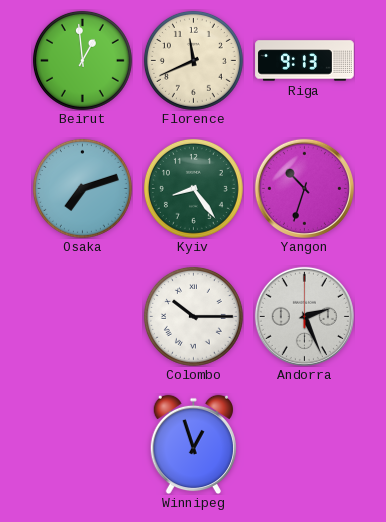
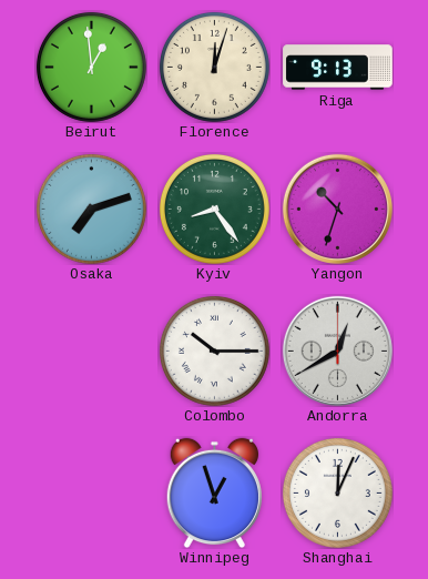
Florence: 11:41 -> 12:03
Andorra: 2:26 -> 12:40
Shanghai: none -> 12:04
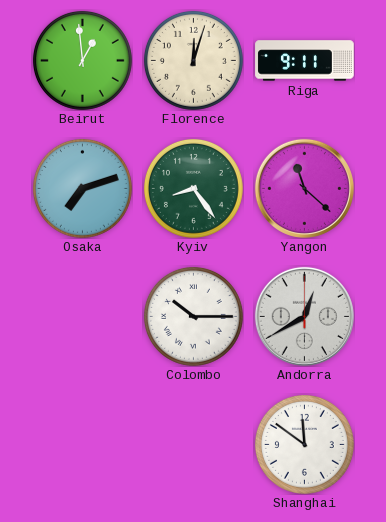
Riga: 9:13 -> 9:11
Yangon: 10:33 -> 11:22
Winnipeg: 12:57 -> none
Shanghai: 12:04 -> 11:51
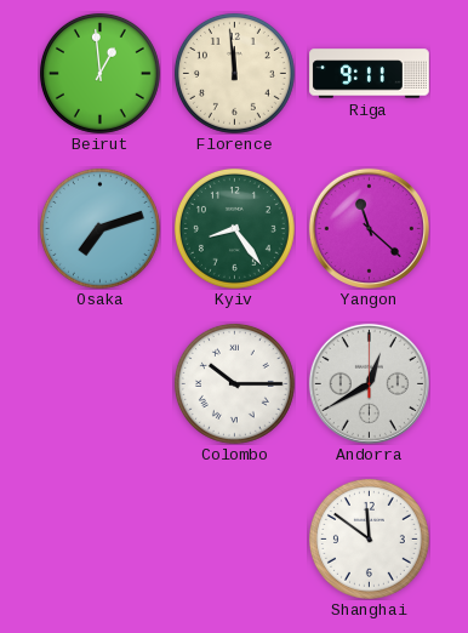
Florence: 12:03 -> 11:59
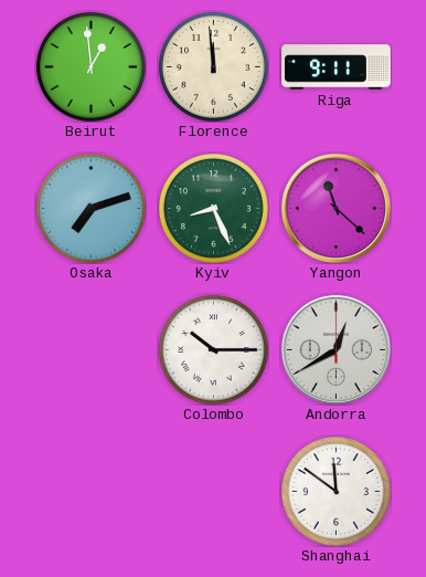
Kyiv: 8:24 -> 8:26
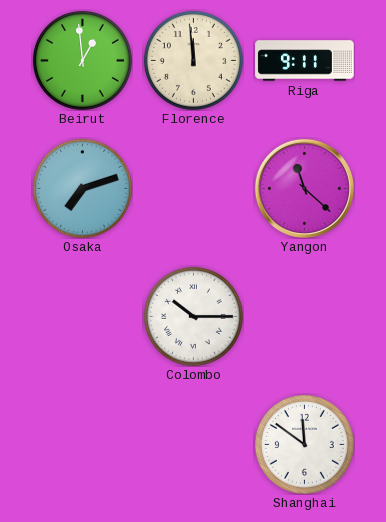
Kyiv: 8:26 -> none
Andorra: 12:40 -> none
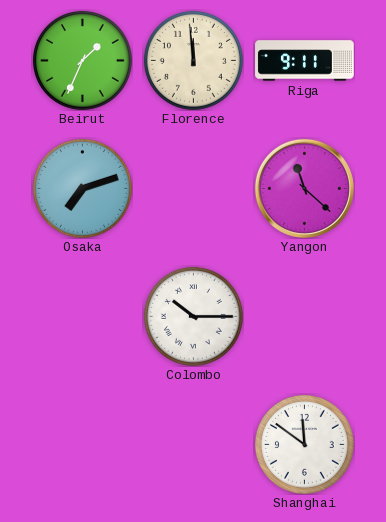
Beirut: 12:59 -> 1:34
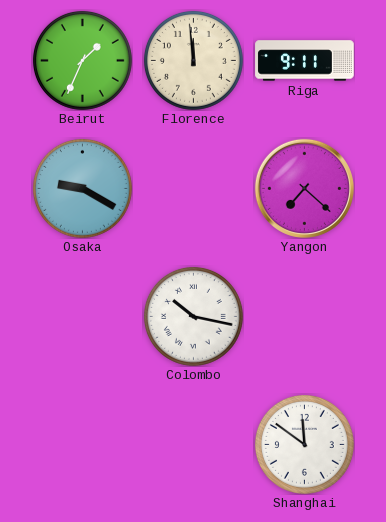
Osaka: 7:12 -> 9:20
Yangon: 11:22 -> 7:22
Colombo: 10:15 -> 10:17
